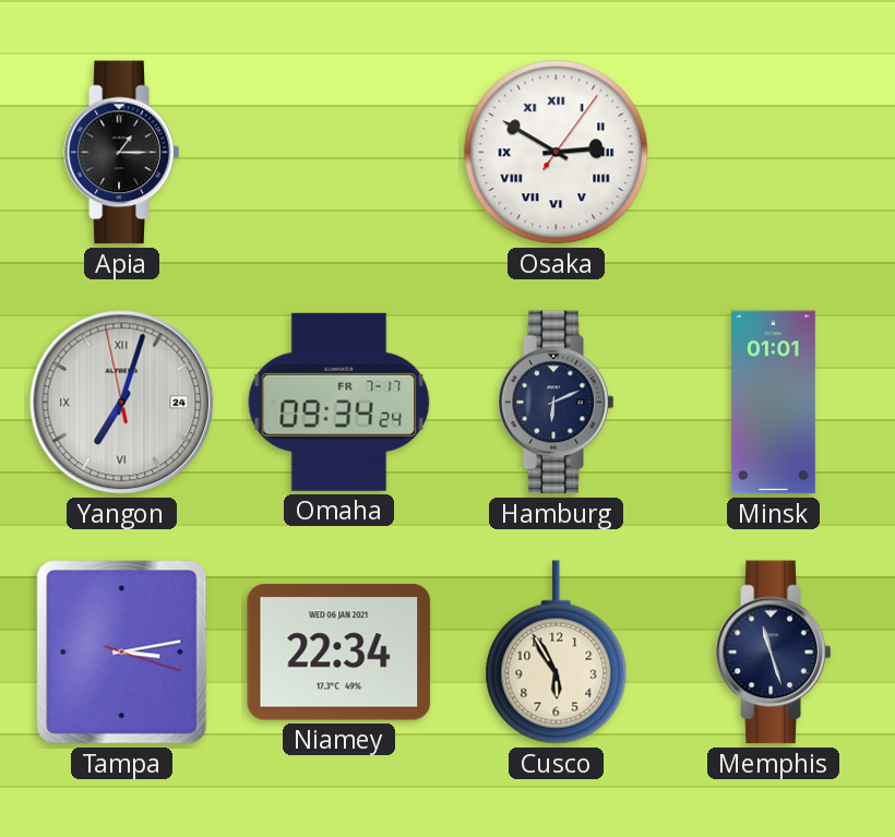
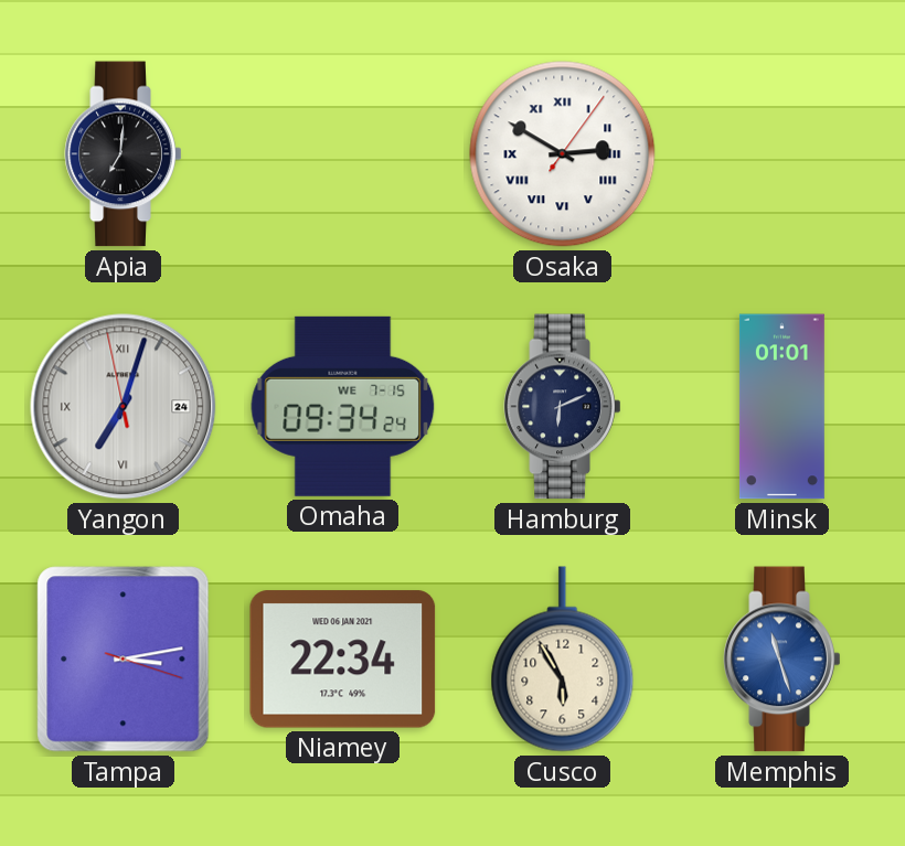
Apia: 1:15 -> 7:01
Omaha date: FR 7-17 -> WE 7-15
Memphis dial: navy -> blue
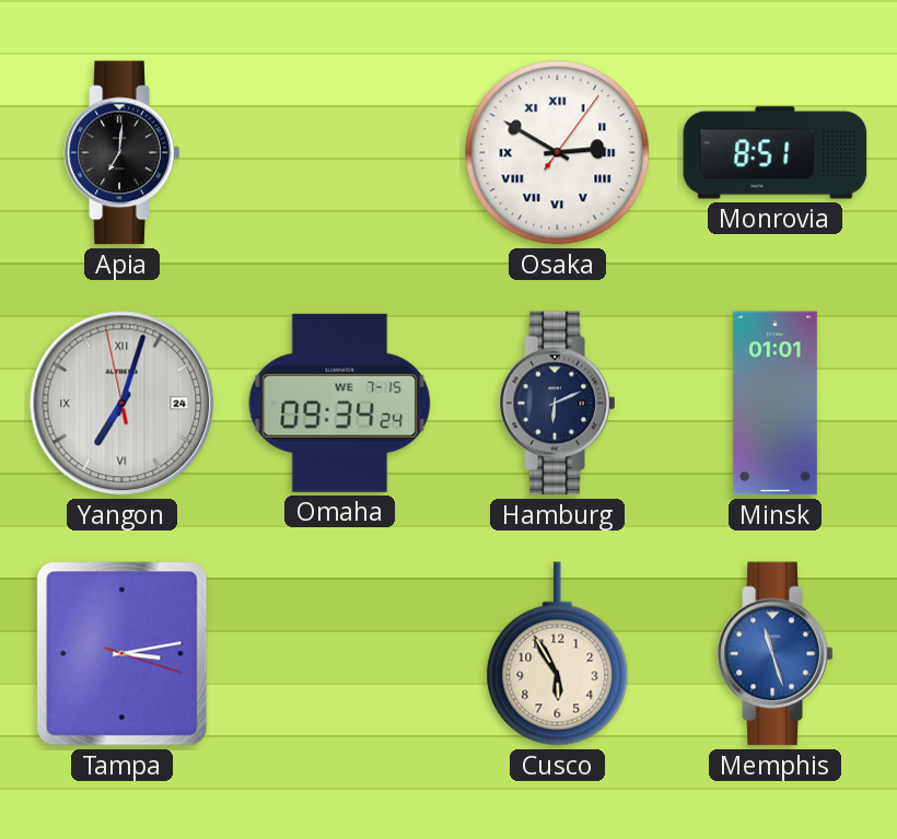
Monrovia: none -> 8:51
Niamey: 22:34 -> none
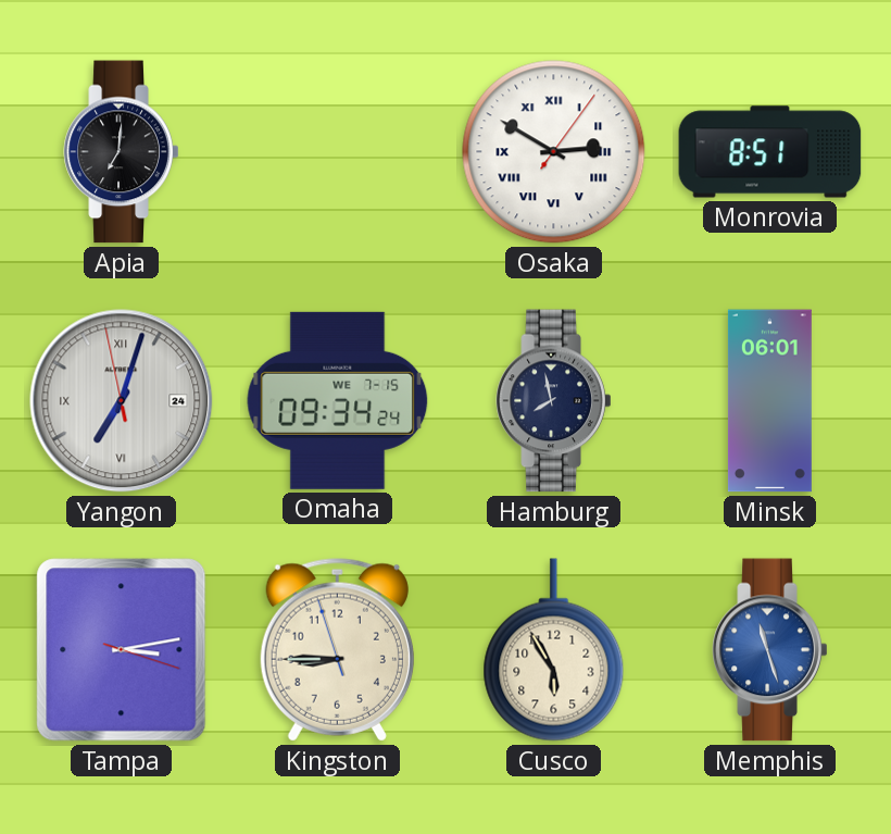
Hamburg: 6:11 -> 7:58
Minsk: 01:01 -> 06:01
Kingston: none -> 8:44
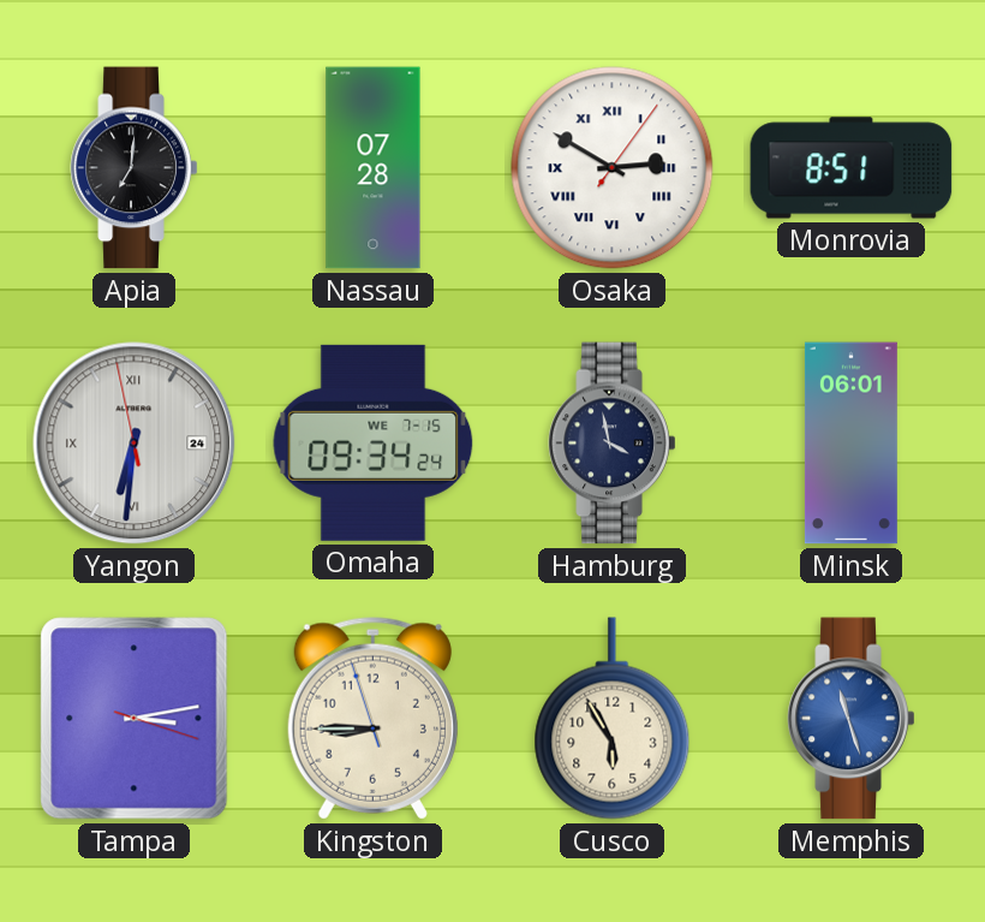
Nassau: none -> 07:28
Yangon: 7:02 -> 6:30
Hamburg: 7:58 -> 3:58
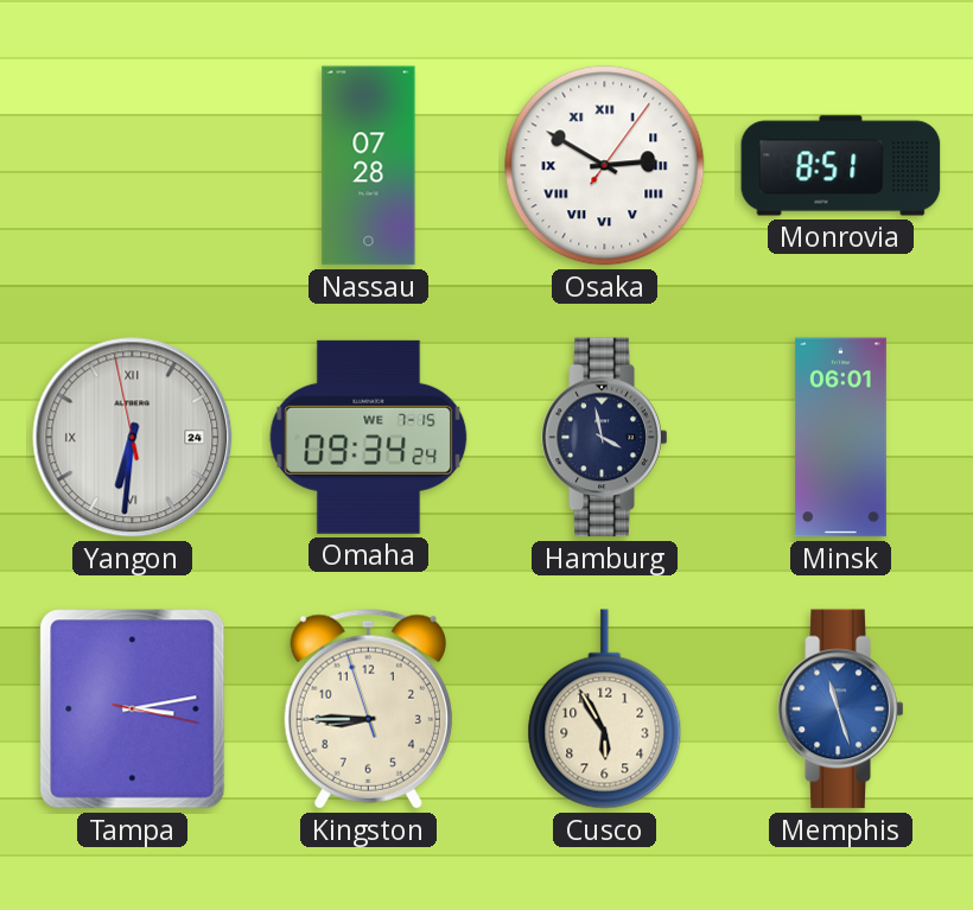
Apia: 7:01 -> none
Tampa: 3:13:18 -> 3:13:17
